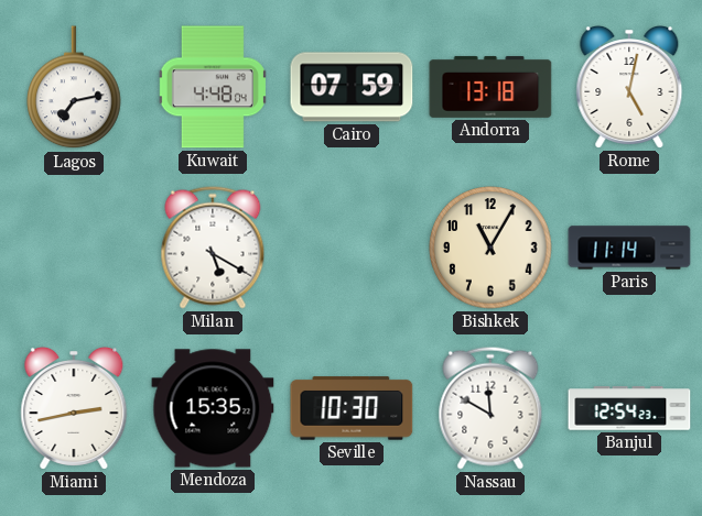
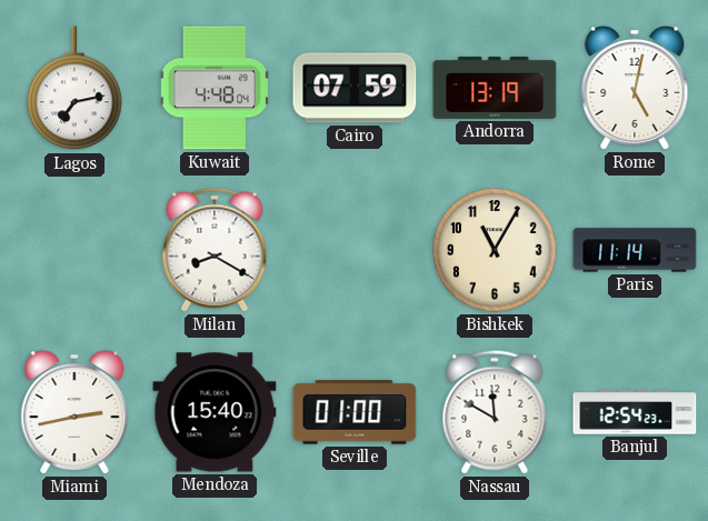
Andorra: 13:18 -> 13:19
Milan: 5:20 -> 8:20
Mendoza: 15:35 -> 15:40
Seville: 10:30 -> 01:00
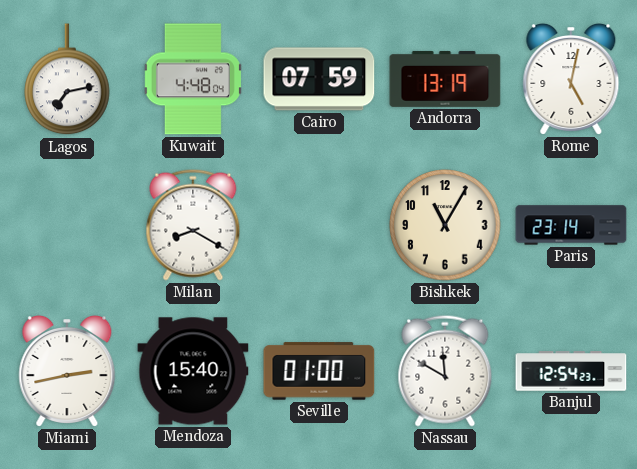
Paris: 11:14 -> 23:14
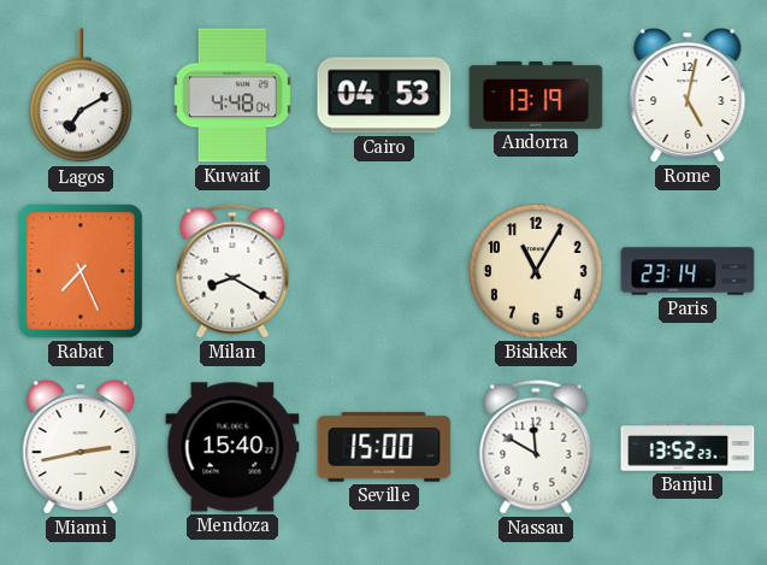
Lagos: 7:13 -> 7:10
Cairo: 07:59 -> 04:53
Rabat: none -> 7:26
Seville: 01:00 -> 15:00
Banjul: 12:54 -> 13:52
